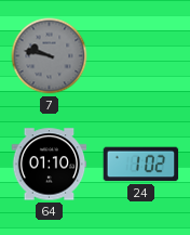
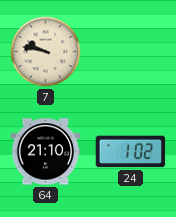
7 dial: grey -> cream
64: 01:10 -> 21:10
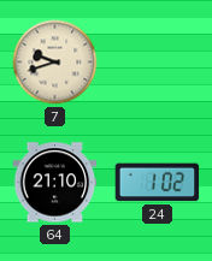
7: 9:47 -> 9:42
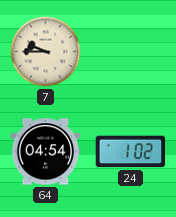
7: 9:42 -> 9:45
64: 21:10 -> 04:54
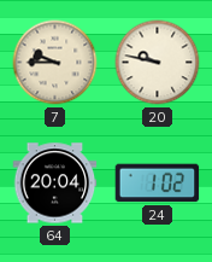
20: none -> 9:47
64: 04:54 -> 20:04
